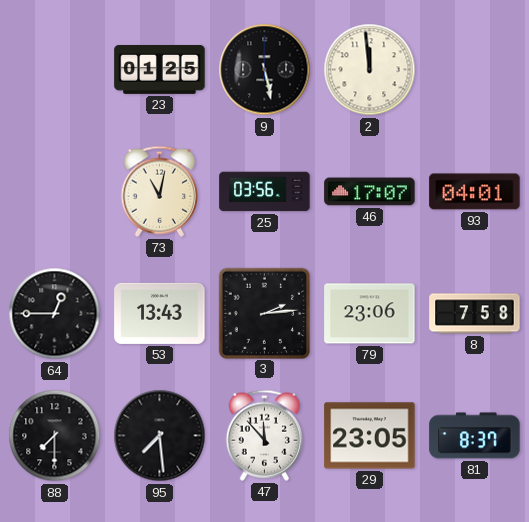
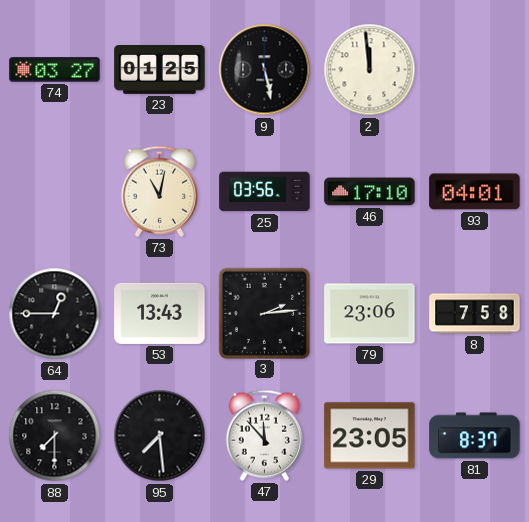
74: none -> 03:27
46: 17:07 -> 17:10
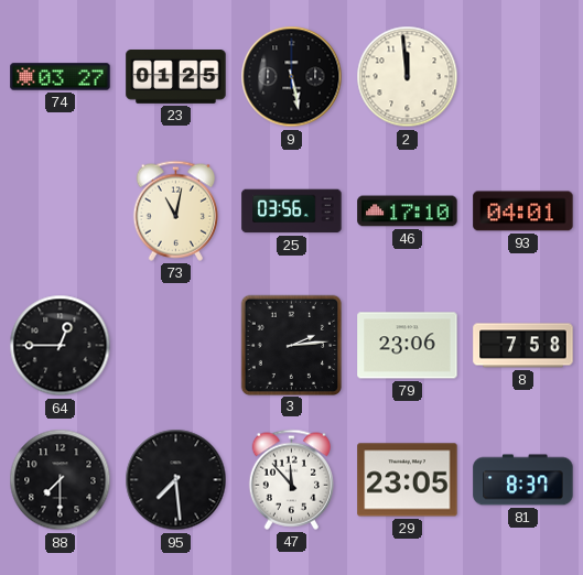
53: 13:43 -> none
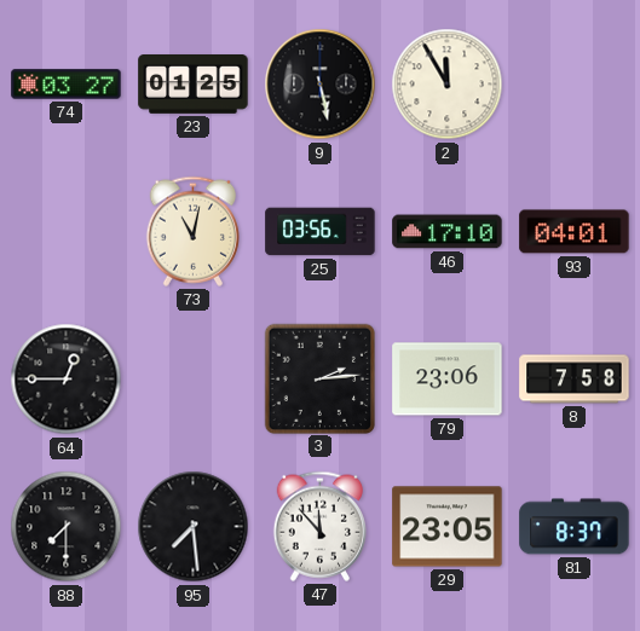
2: 11:59 -> 11:55
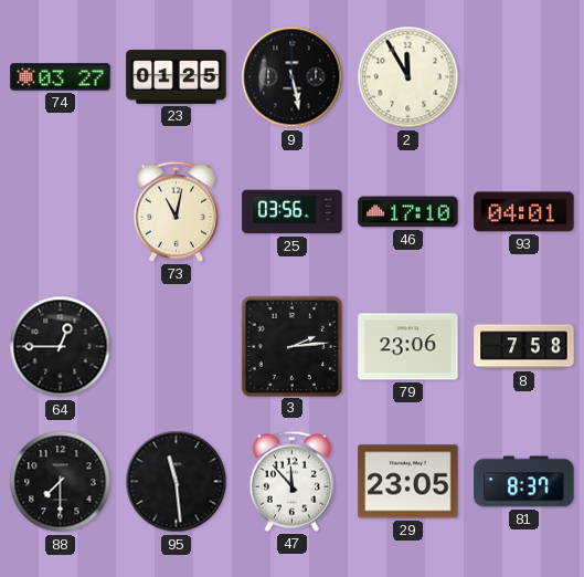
95: 7:29 -> 11:29
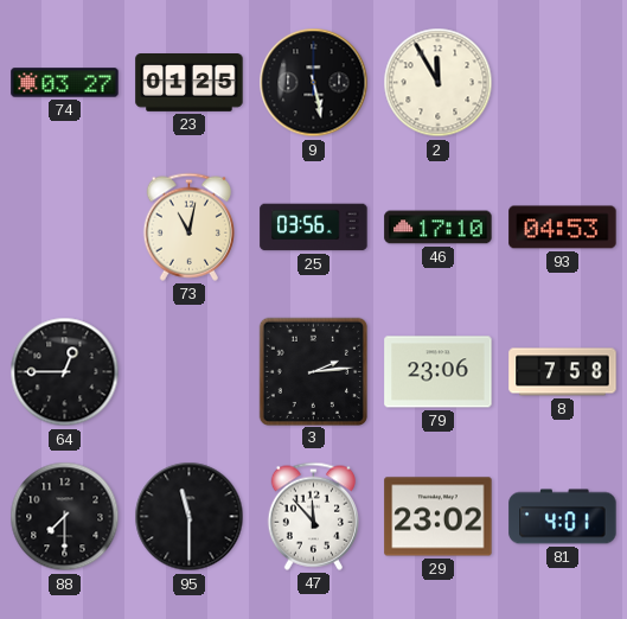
93: 04:01 -> 04:53
95: 11:29 -> 11:30
29: 23:05 -> 23:02
81: 8:37 -> 4:01
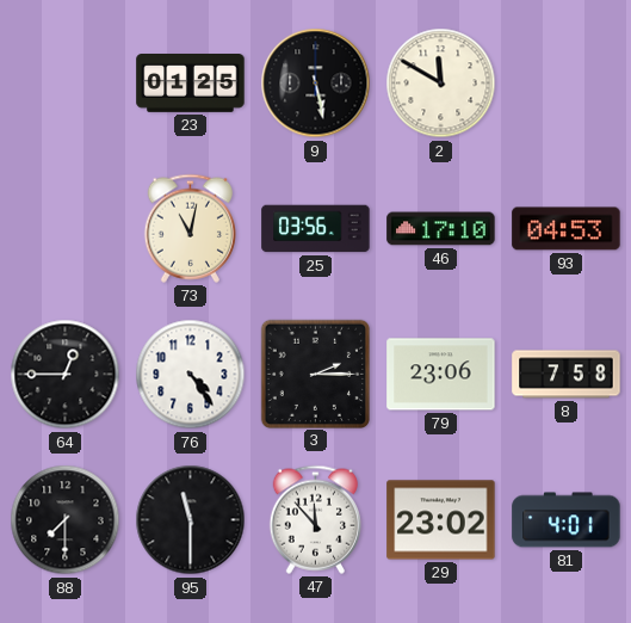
74: 03:27 -> none
2: 11:55 -> 11:50
76: none -> 4:24
3: 2:14 -> 2:15
